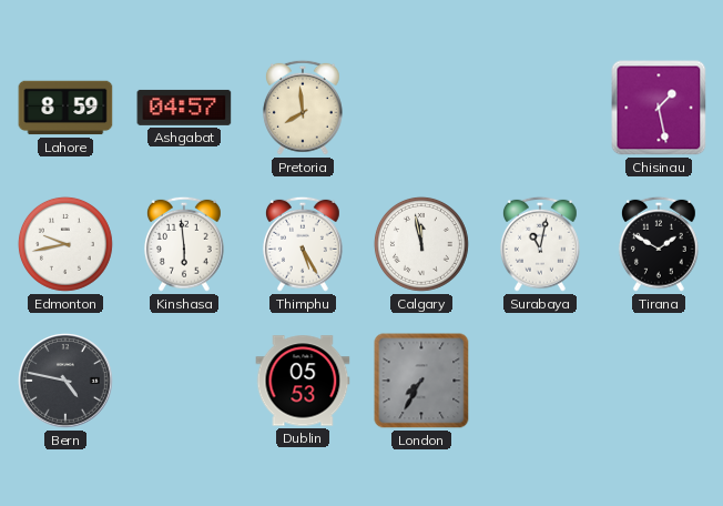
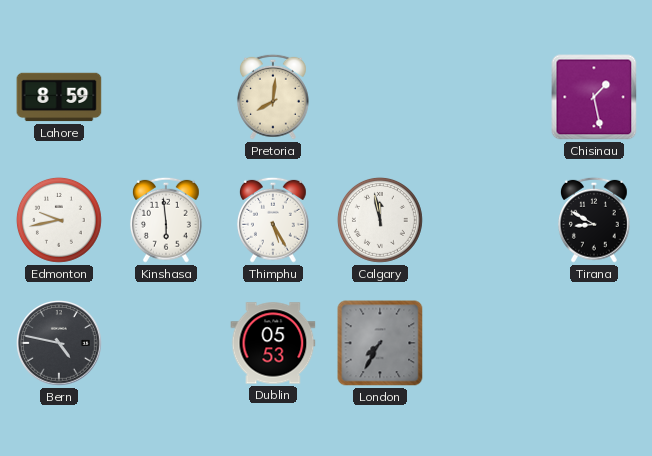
Ashgabat: 04:57 -> none
Pretoria: 7:59 -> 8:01
Surabaya: 11:02 -> none
Tirana: 1:50 -> 8:50
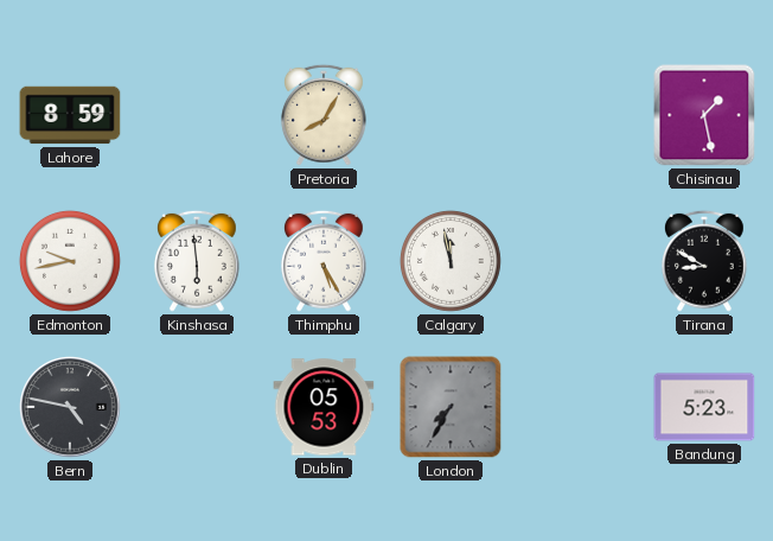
Pretoria: 8:01 -> 8:05
Bandung: none -> 5:23
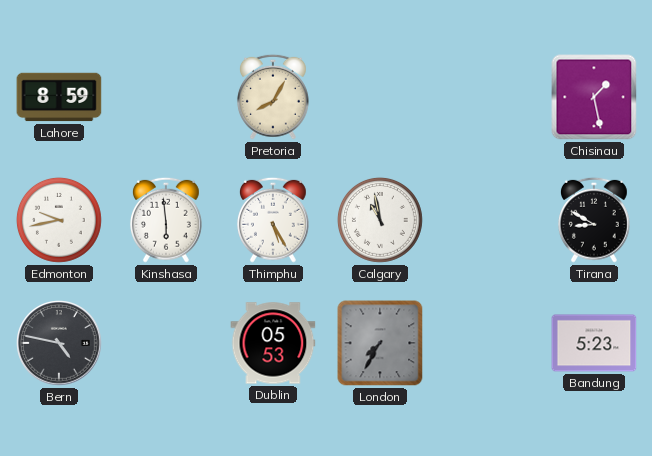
Calgary: 11:58 -> 10:58
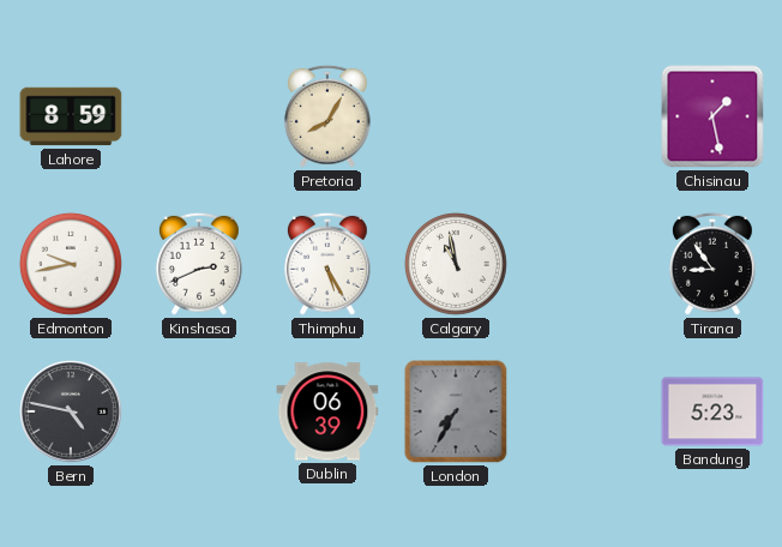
Kinshasa: 5:59 -> 2:41
Tirana: 8:50 -> 8:54
Dublin: 05:53 -> 06:39
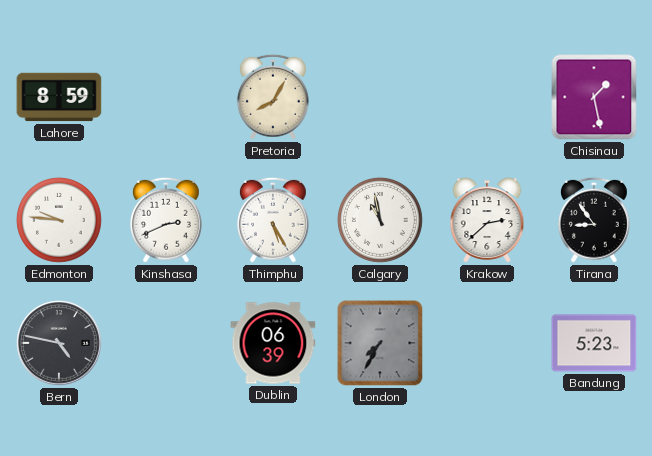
Edmonton: 9:43 -> 9:46
Krakow: none -> 2:38
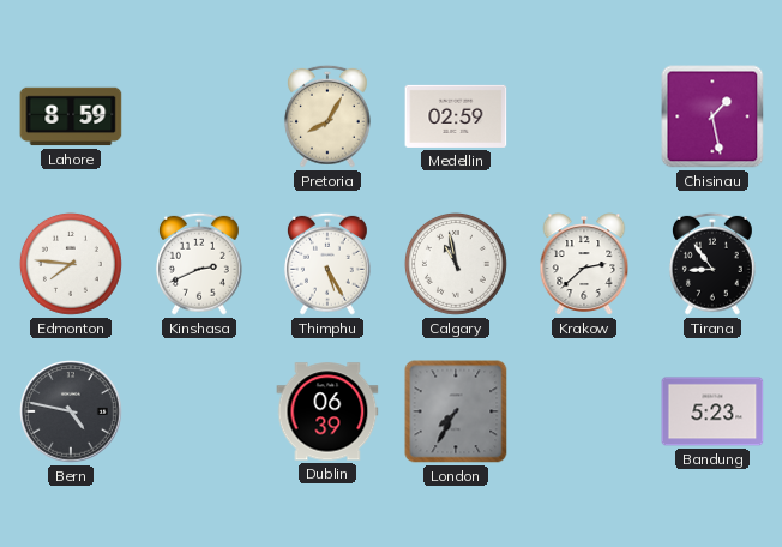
Medellin: none -> 02:59
Edmonton: 9:46 -> 7:46
